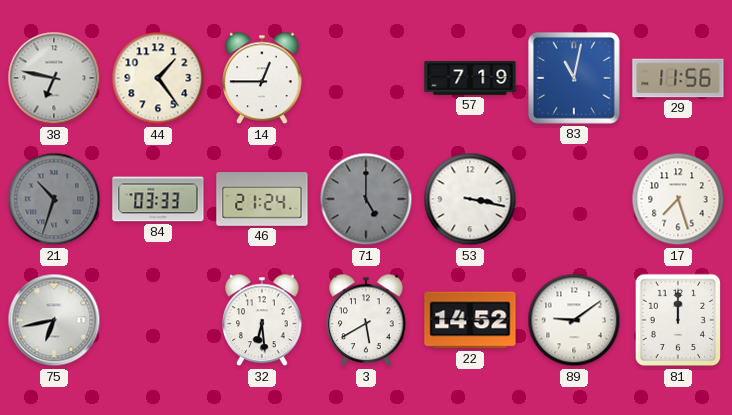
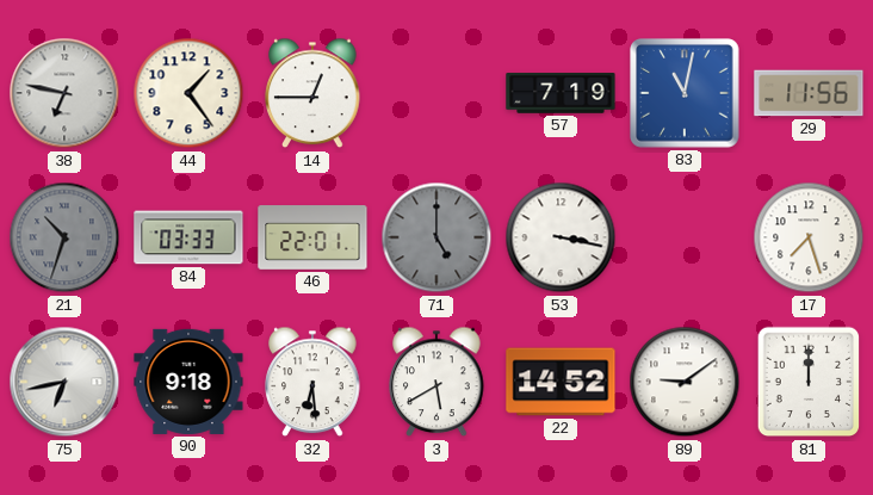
46: 21:24 -> 22:01
90: none -> 9:18
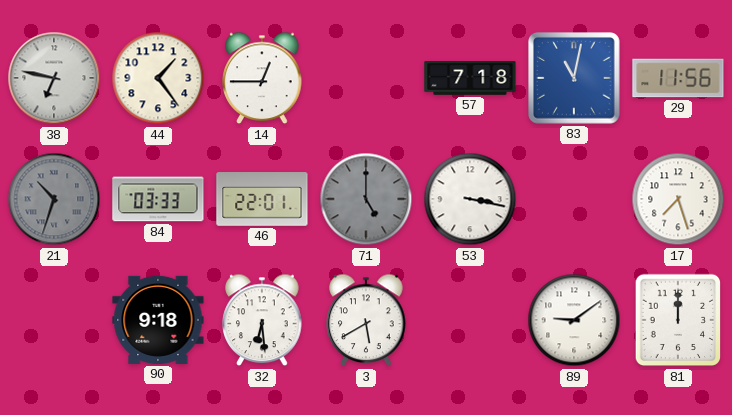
57: 7:19 -> 7:18
75: 6:43 -> none
22: 14:52 -> none
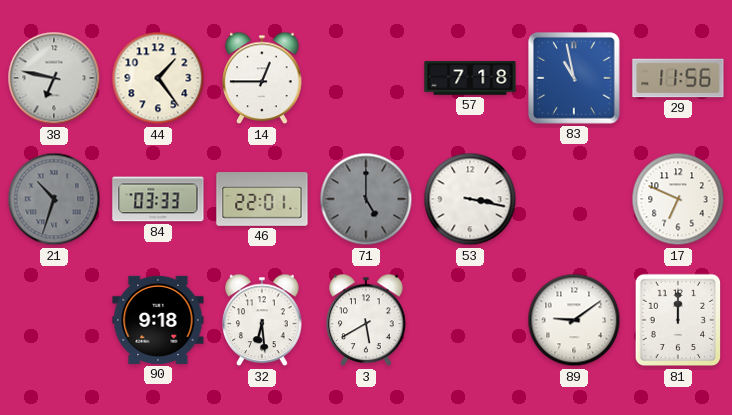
83: 11:02 -> 10:58
17: 7:27 -> 6:49
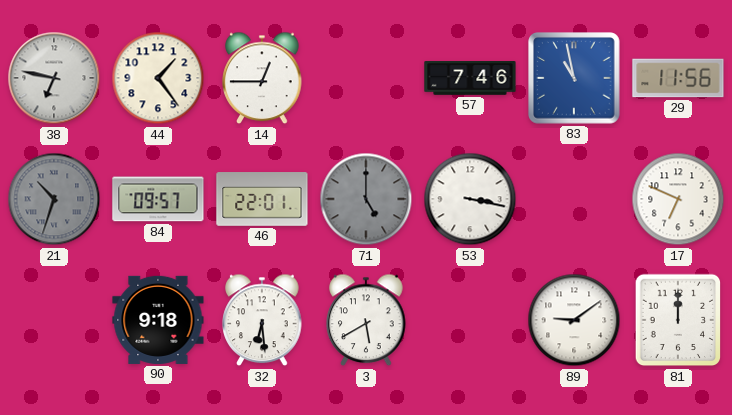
57: 7:18 -> 7:46
84: 03:33 -> 09:57
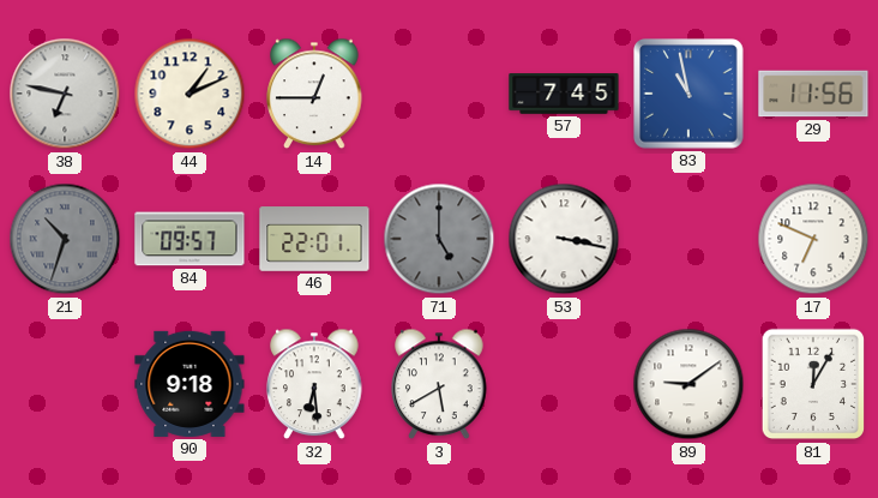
44: 1:24 -> 1:11
57: 7:46 -> 7:45
81: 12:00 -> 12:05
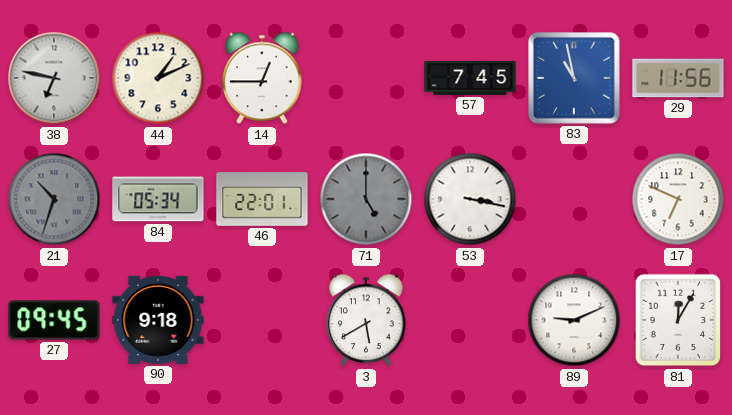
84: 09:57 -> 05:34
27: none -> 09:45
32: 6:29 -> none
89: 9:09 -> 9:11
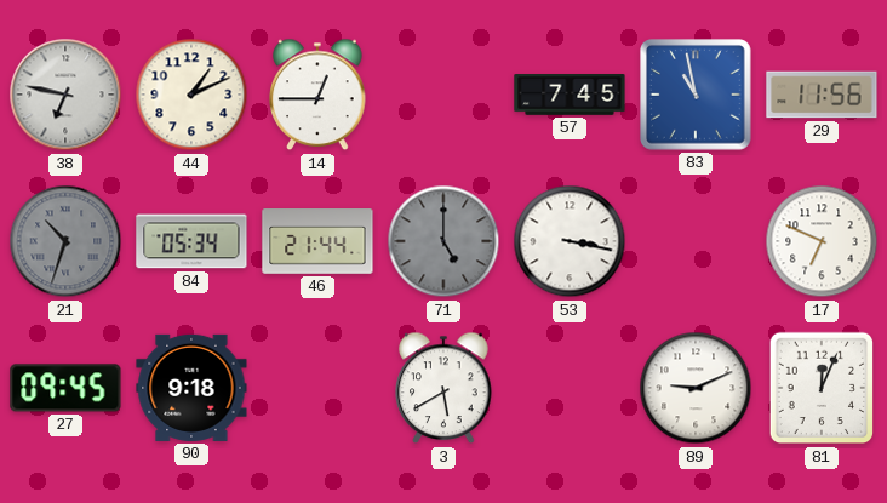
46: 22:01 -> 21:44
81: 12:05 -> 12:04
